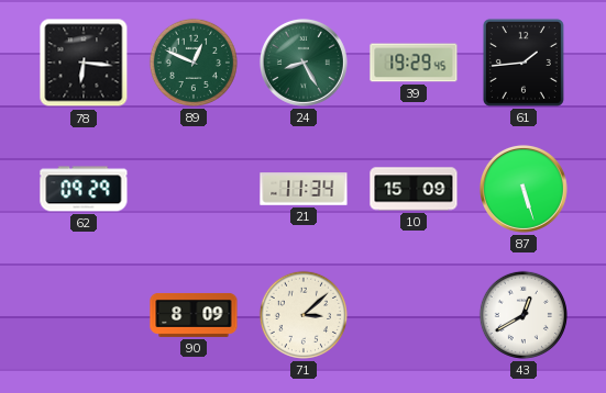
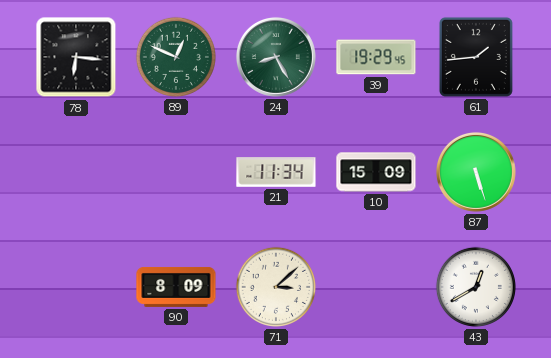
62: 09:29 -> none
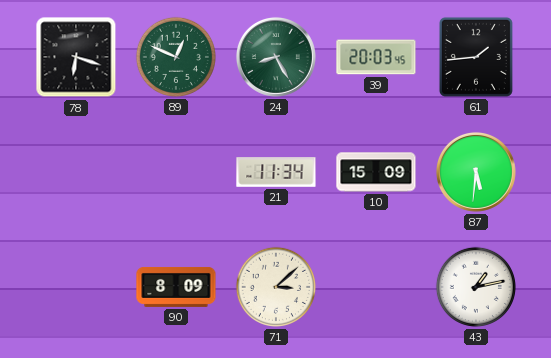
78: 6:16 -> 6:18
39: 19:29 -> 20:03
87: 5:27 -> 5:31
43: 12:40 -> 1:13
